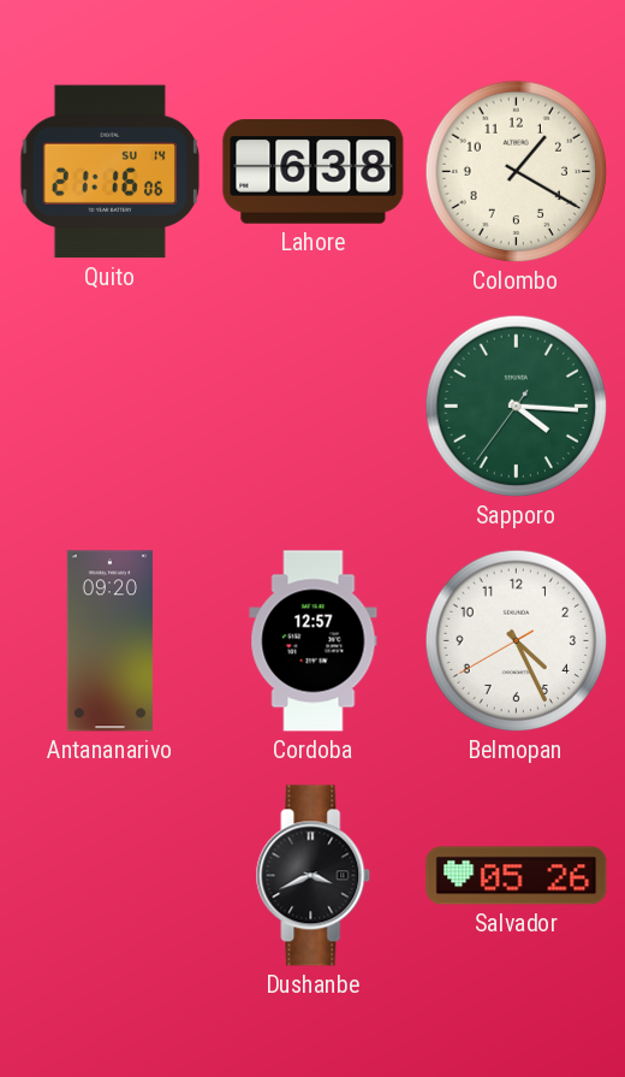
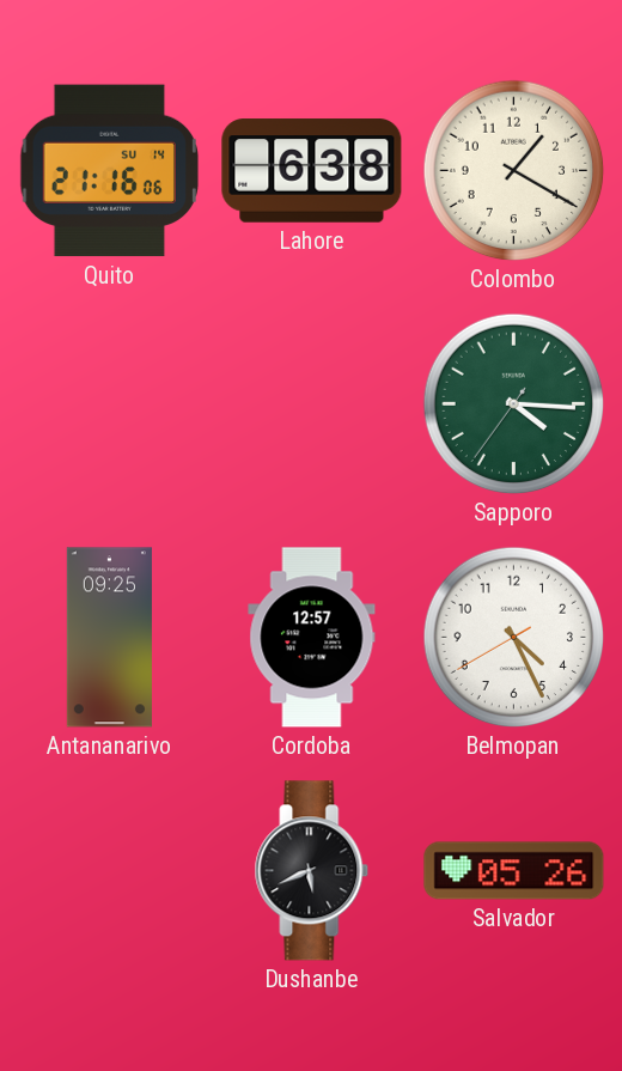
Antananarivo: 09:20 -> 09:25
Dushanbe: 3:41 -> 5:41
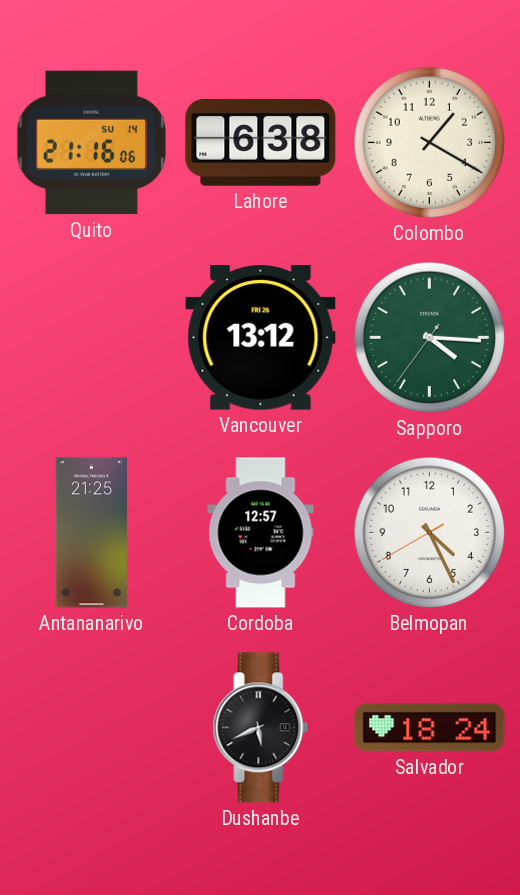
Vancouver: none -> 13:12
Antananarivo: 09:25 -> 21:25
Salvador: 05:26 -> 18:24
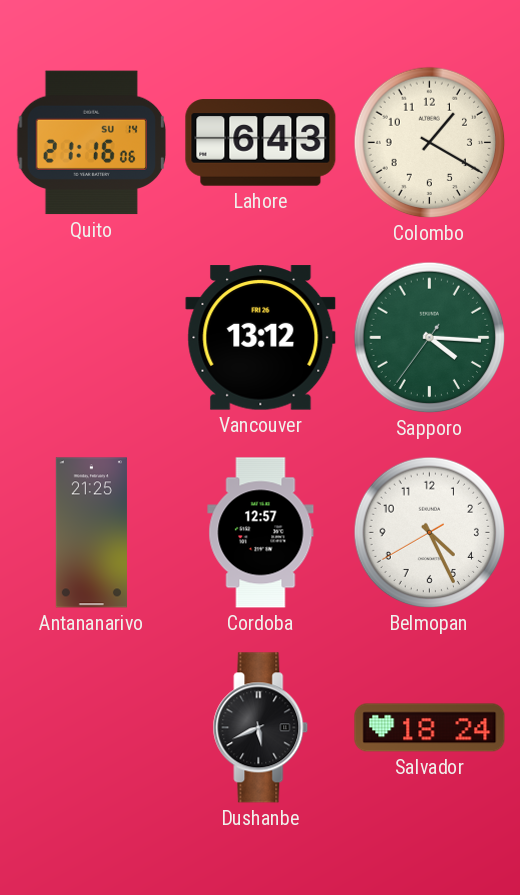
Lahore: 6:38 -> 6:43
